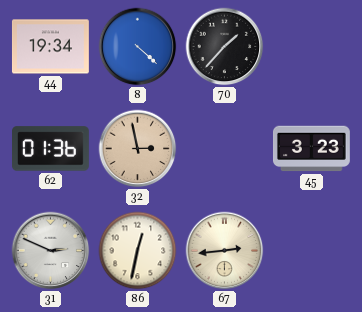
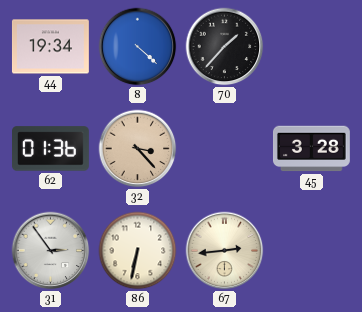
32: 2:58 -> 3:23
45: 3:23 -> 3:28
31: 2:49 -> 2:54
86: 12:32 -> 6:32
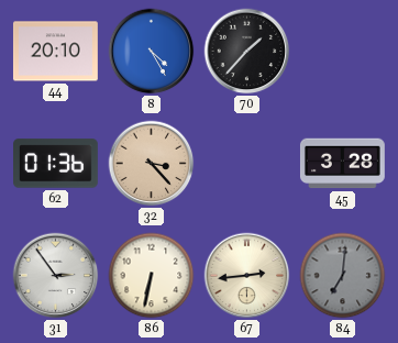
44: 19:34 -> 20:10
8: 4:22 -> 4:25
84: none -> 7:01
